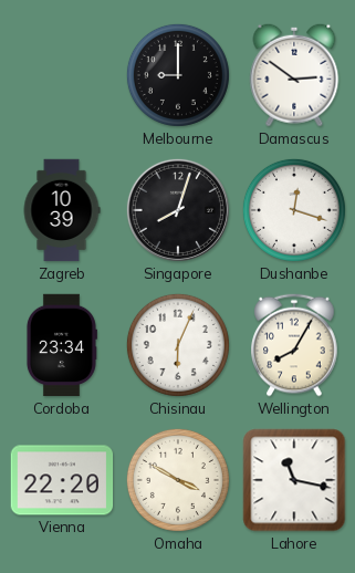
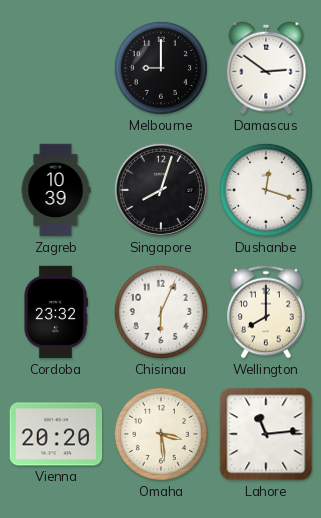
Cordoba: 23:34 -> 23:32
Wellington: 8:05 -> 8:00
Vienna: 22:20 -> 20:20
Omaha: 3:50 -> 3:29
Lahore: 11:17 -> 11:14
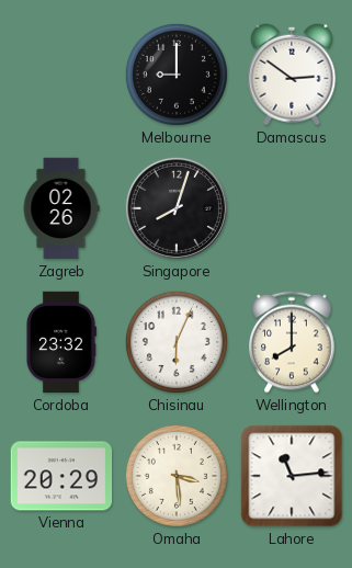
Zagreb: 10:39 -> 02:26
Dushanbe: 12:18 -> none
Vienna: 20:20 -> 20:29
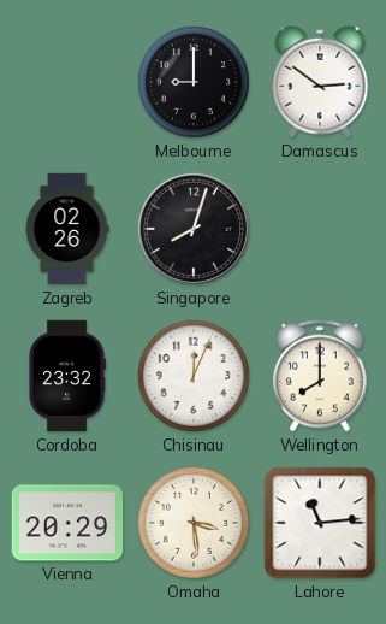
Chisinau: 6:04 -> 12:04
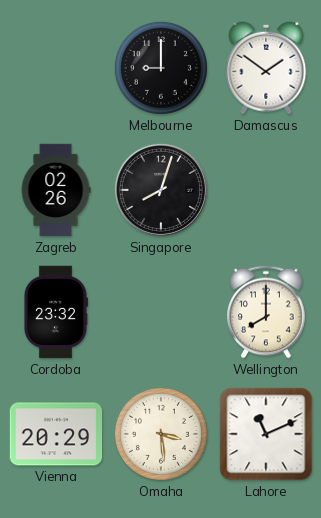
Damascus: 2:51 -> 1:51
Chisinau: 12:04 -> none
Lahore: 11:14 -> 11:11
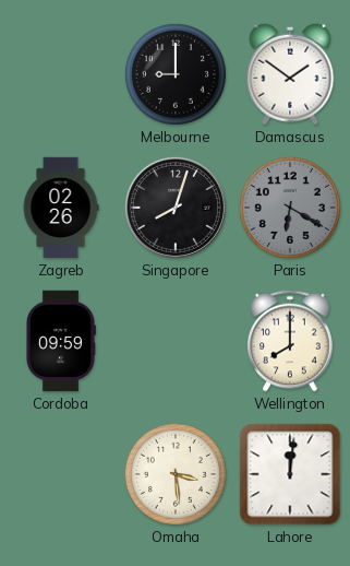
Paris: none -> 6:20
Cordoba: 23:32 -> 09:59
Vienna: 20:29 -> none
Lahore: 11:11 -> 12:01
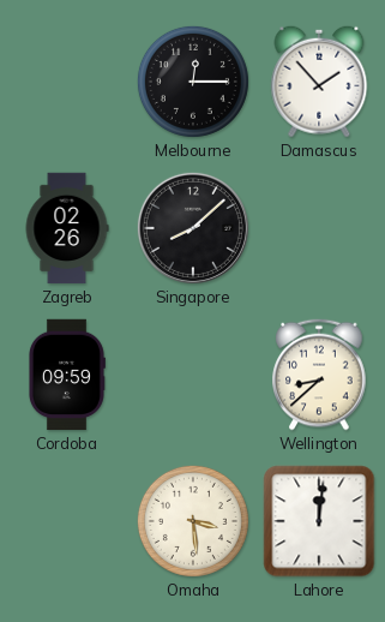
Melbourne: 9:00 -> 12:15
Damascus: 1:51 -> 1:53
Singapore: 8:03 -> 8:08
Paris: 6:20 -> none
Wellington: 8:00 -> 8:38
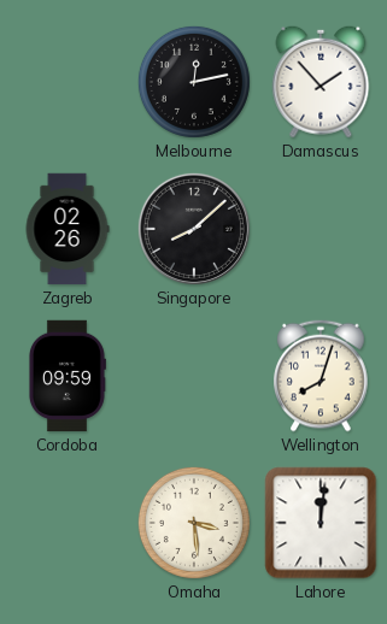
Melbourne: 12:15 -> 12:13
Wellington: 8:38 -> 8:03
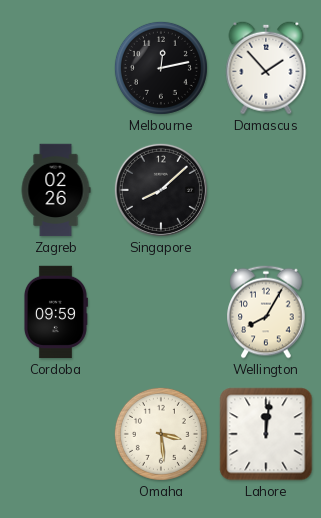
Wellington: 8:03 -> 8:05
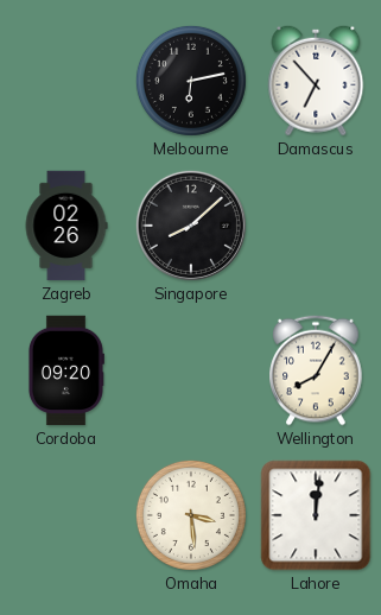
Melbourne: 12:13 -> 6:13
Damascus: 1:53 -> 6:53
Cordoba: 09:59 -> 09:20
